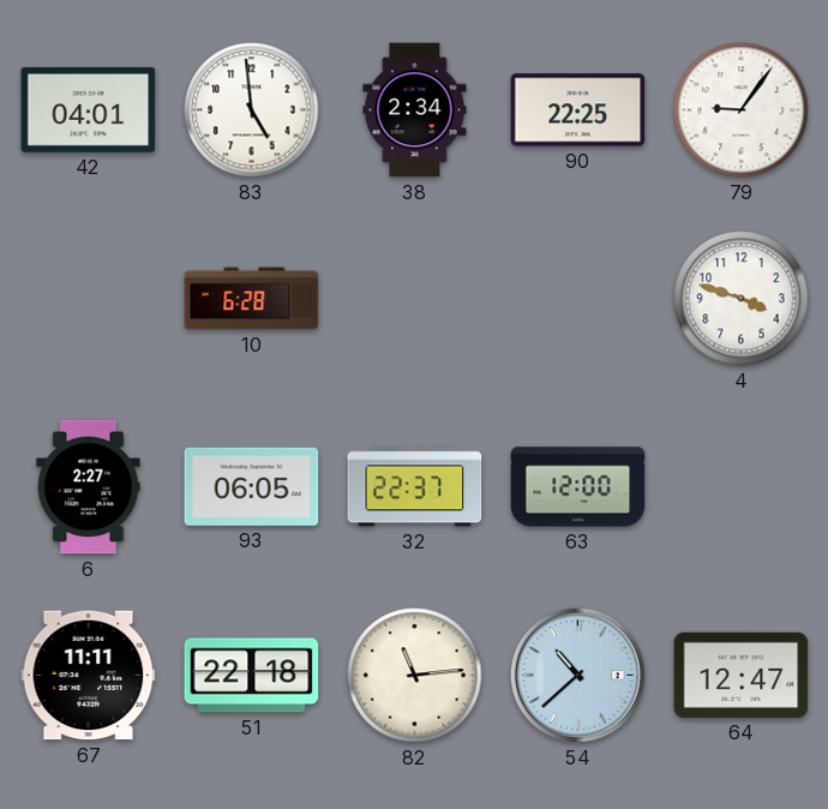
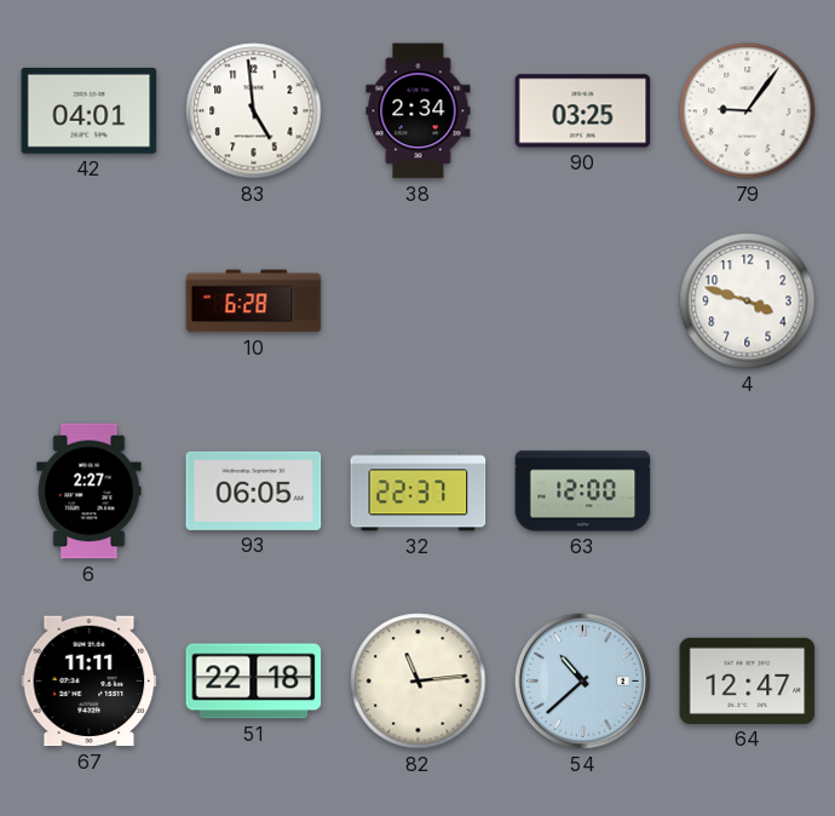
90: 22:25 -> 03:25
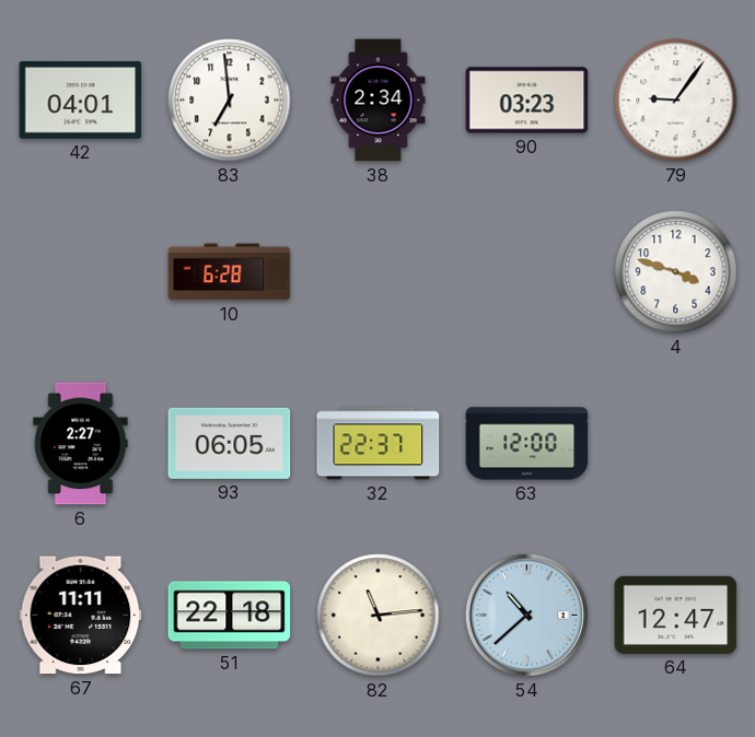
83: 4:59 -> 6:59
90: 03:25 -> 03:23
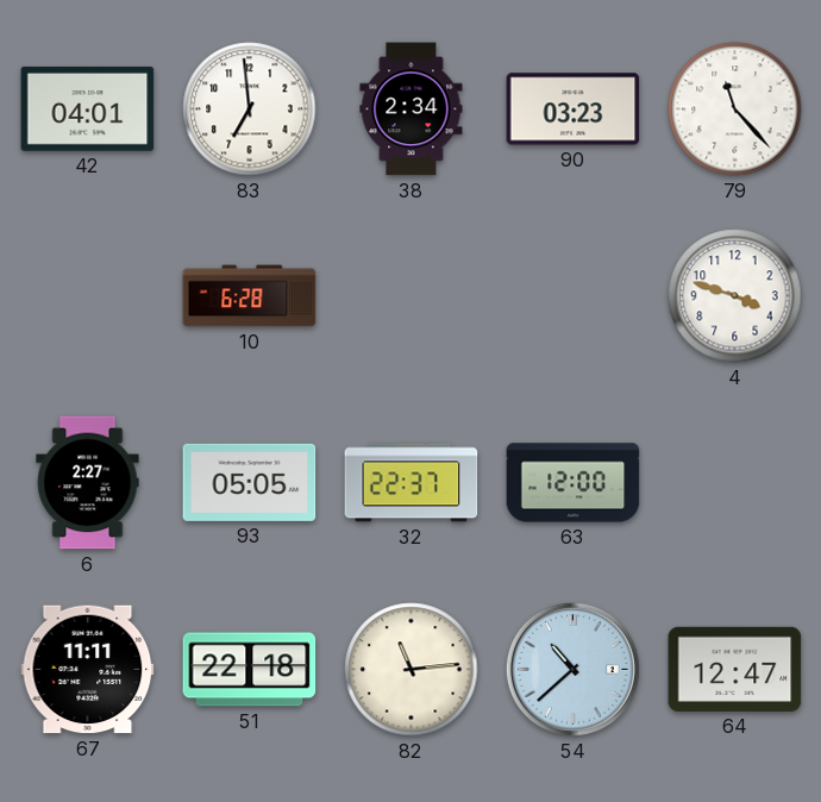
79: 9:06 -> 11:23
93: 06:05 -> 05:05
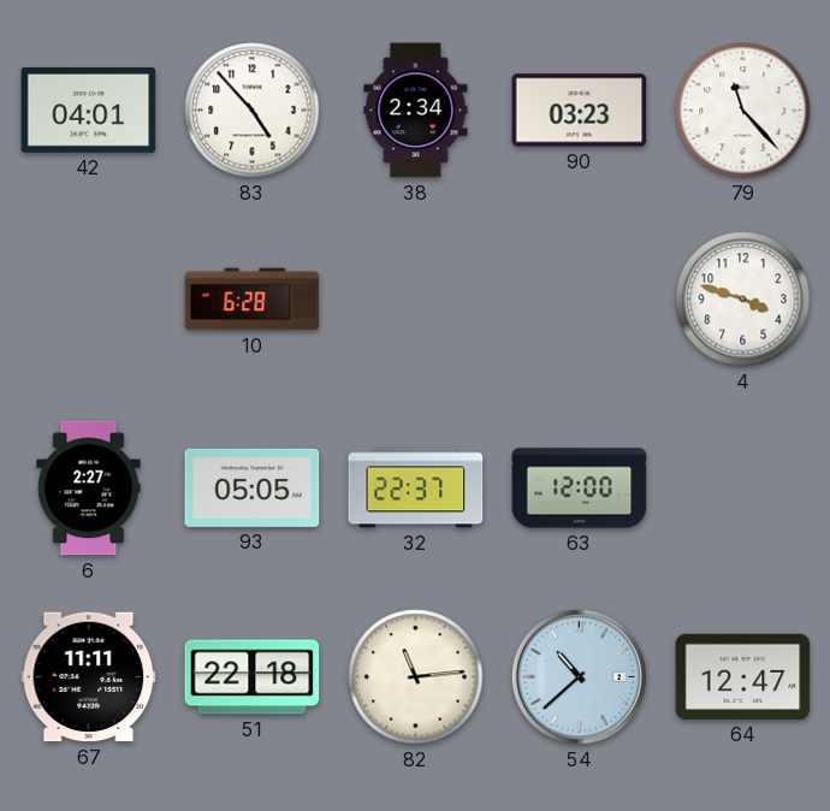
83: 6:59 -> 4:53
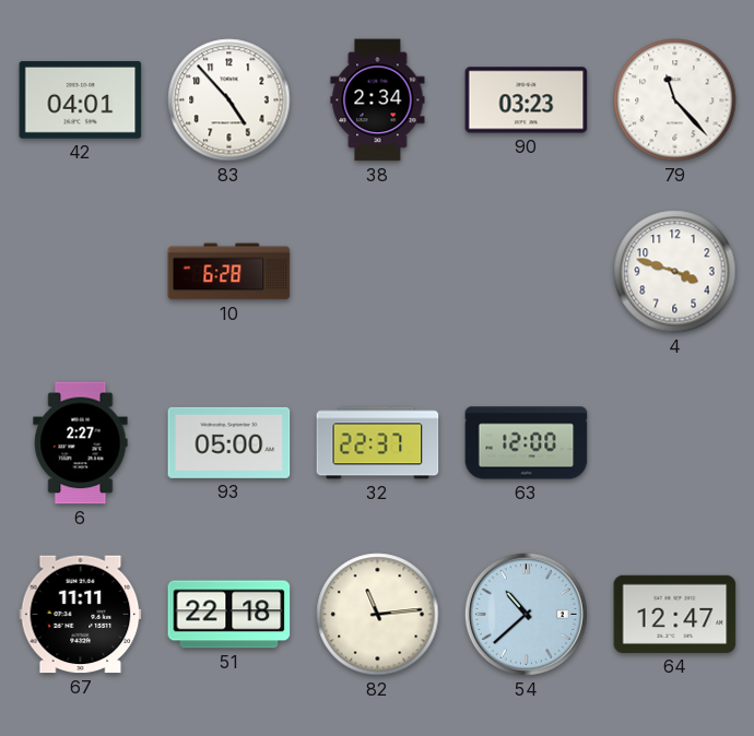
93: 05:05 -> 05:00
